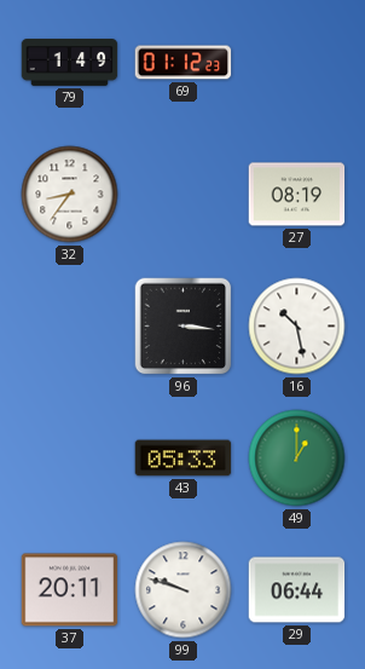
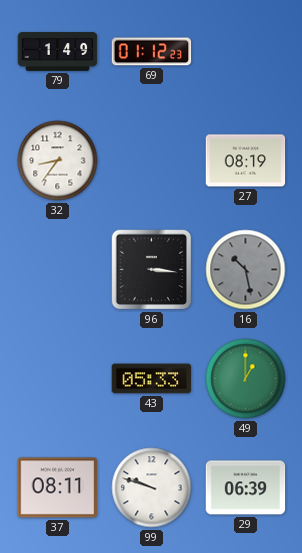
16 dial: white -> grey
37: 20:11 -> 08:11
29: 06:44 -> 06:39
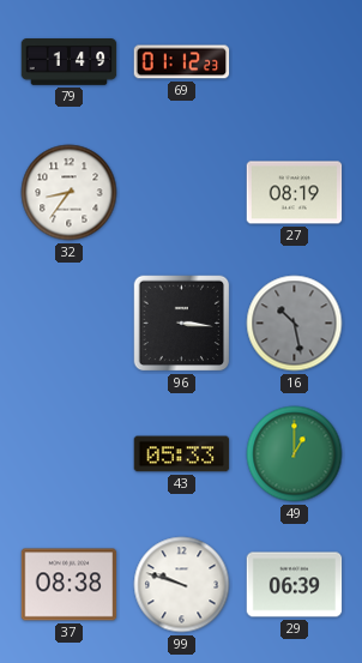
37: 08:11 -> 08:38
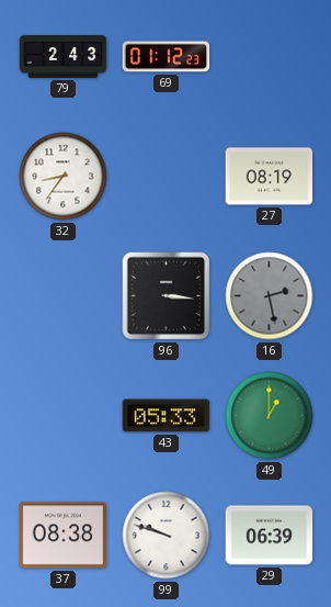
79: 1:49 -> 2:43
16: 10:28 -> 2:28
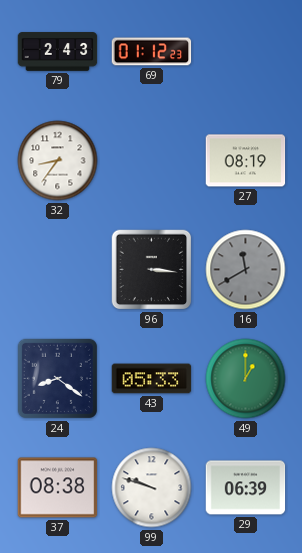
16: 2:28 -> 11:40
24: none -> 8:21
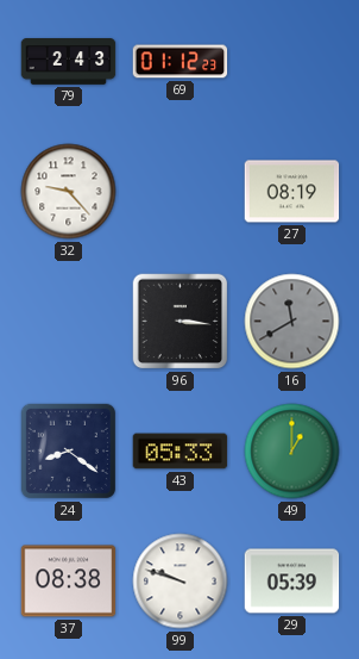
32: 8:36 -> 9:23
29: 06:39 -> 05:39
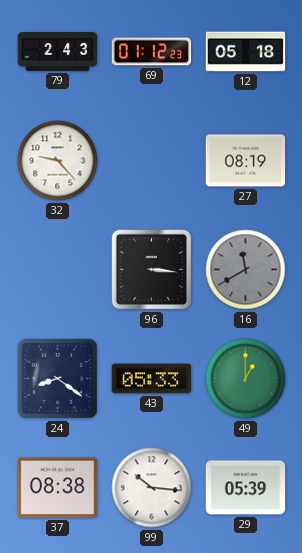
12: none -> 05:18
99: 9:48 -> 10:16
